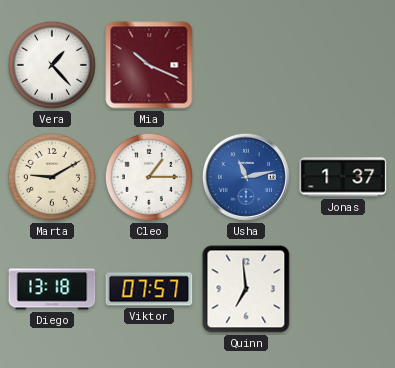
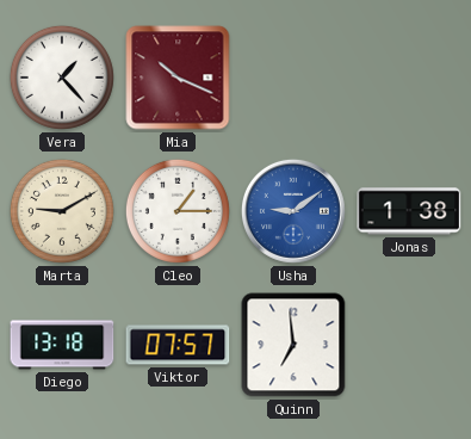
Usha: 11:13 -> 9:09
Jonas: 1:37 -> 1:38
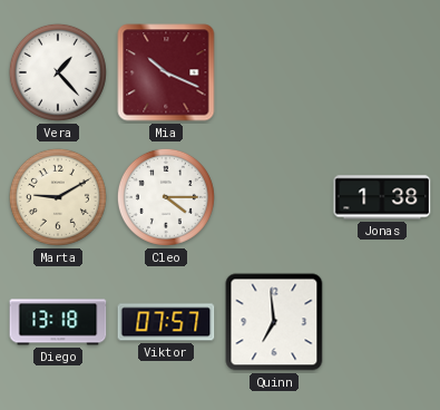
Cleo: 1:15 -> 4:15
Usha: 9:09 -> none
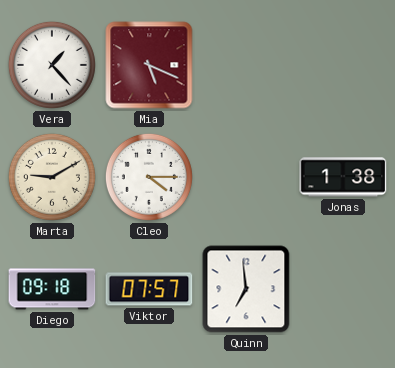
Mia: 10:19 -> 5:19
Diego: 13:18 -> 09:18
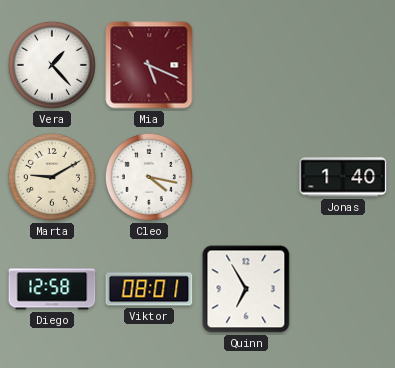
Cleo: 4:15 -> 4:17
Jonas: 1:38 -> 1:40
Diego: 09:18 -> 12:58
Viktor: 07:57 -> 08:01
Quinn: 6:59 -> 6:55
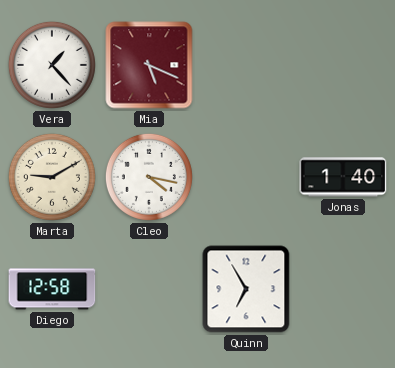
Viktor: 08:01 -> none
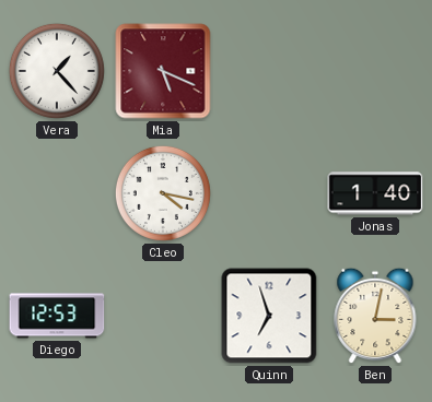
Marta: 9:10 -> none
Diego: 12:58 -> 12:53
Quinn: 6:55 -> 6:57
Ben: none -> 3:02
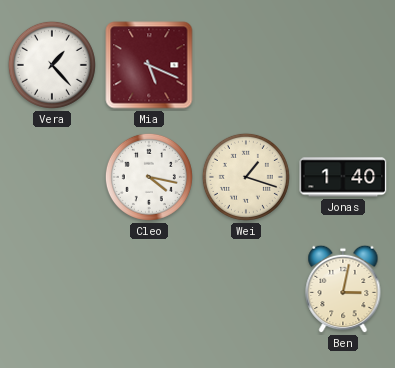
Wei: none -> 1:18
Diego: 12:53 -> none
Quinn: 6:57 -> none
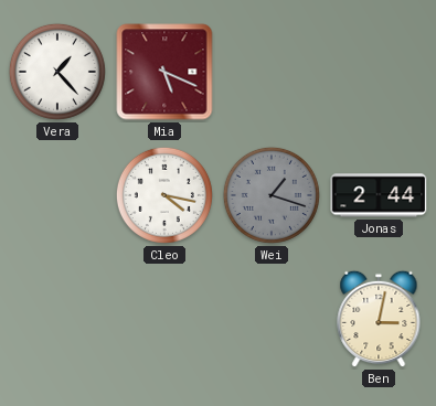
Wei dial: cream -> grey
Jonas: 1:40 -> 2:44
